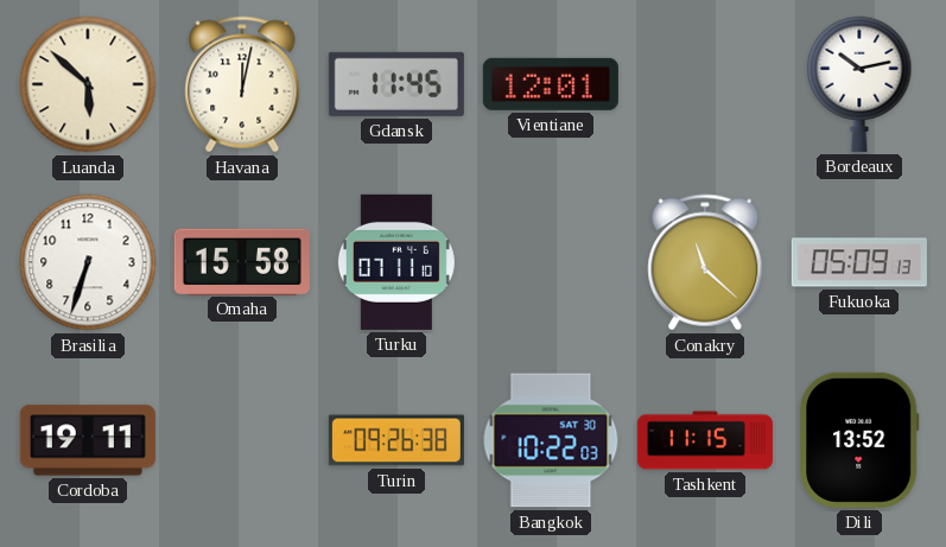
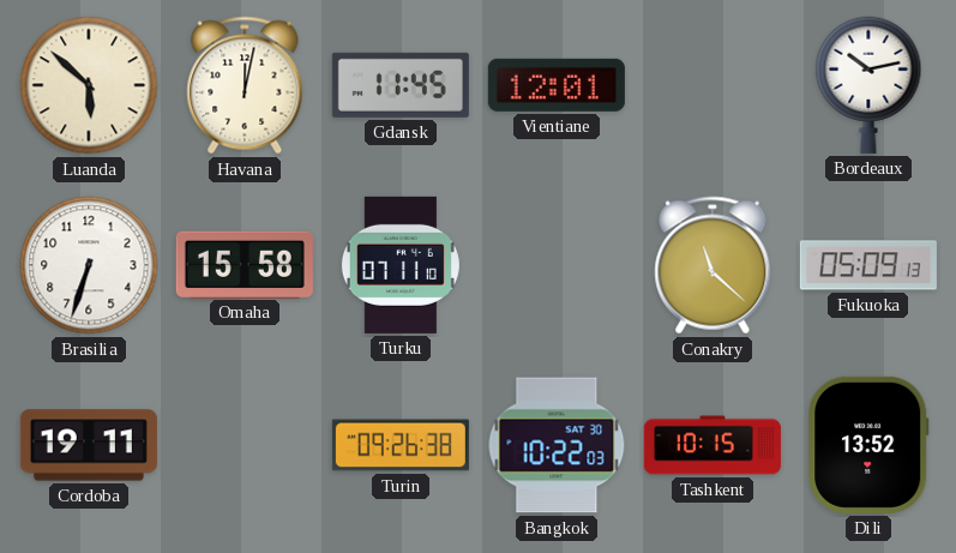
Tashkent: 11:15 -> 10:15
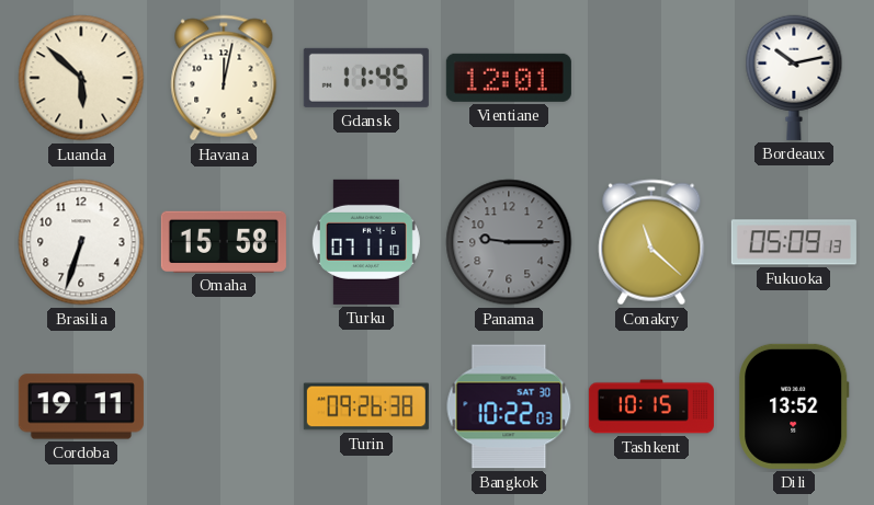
Panama: none -> 9:15
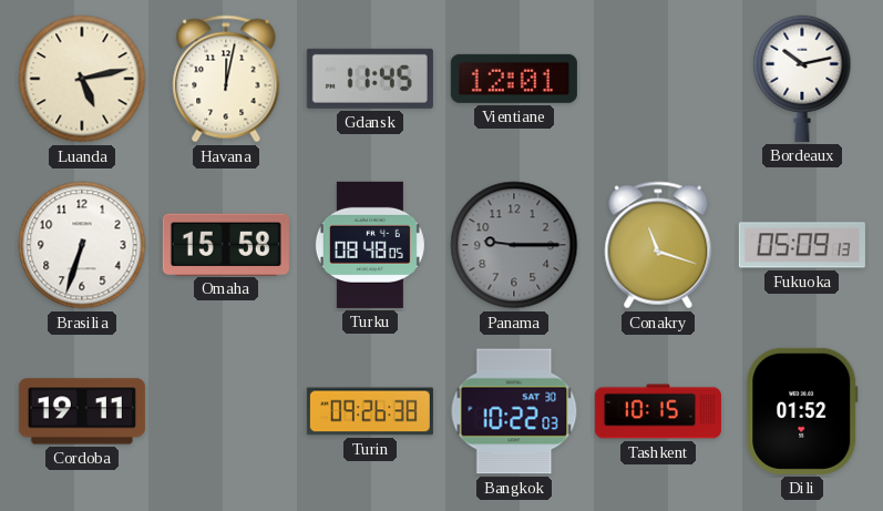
Luanda: 5:52 -> 5:13
Turku: 07:11 -> 08:48
Conakry: 11:22 -> 11:18
Dili: 13:52 -> 01:52
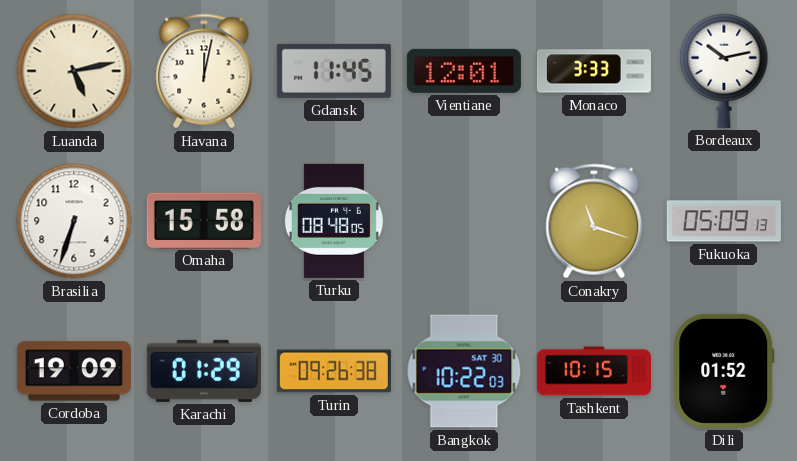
Monaco: none -> 3:33
Panama: 9:15 -> none
Cordoba: 19:11 -> 19:09
Karachi: none -> 01:29
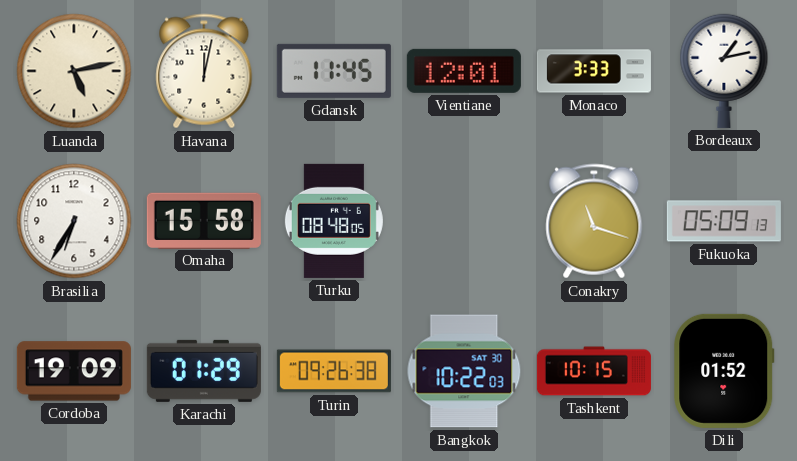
Bordeaux: 10:13 -> 1:13
Brasilia: 6:33 -> 6:35
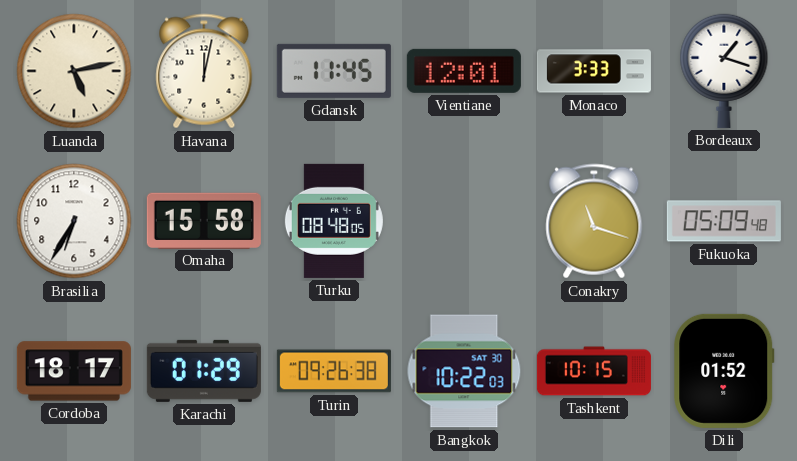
Bordeaux: 1:13 -> 1:18
Fukuoka: 05:09:13 -> 05:09:48
Cordoba: 19:09 -> 18:17
